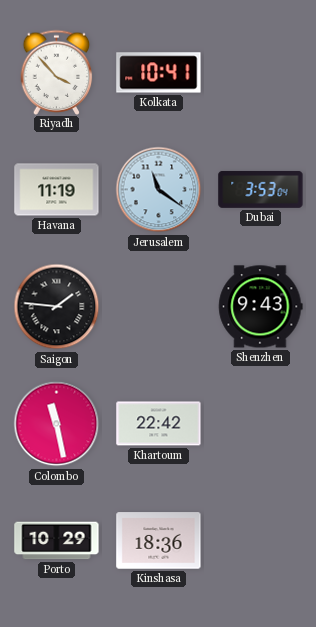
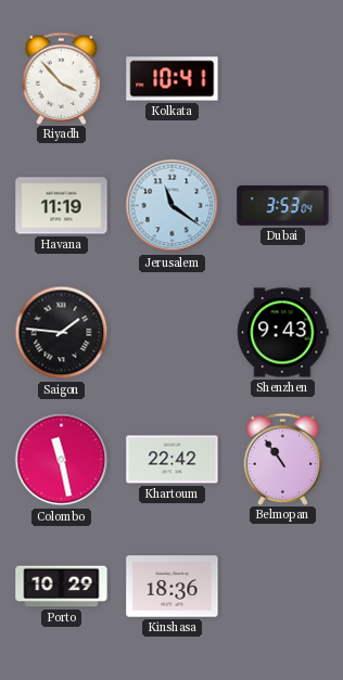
Belmopan: none -> 10:54
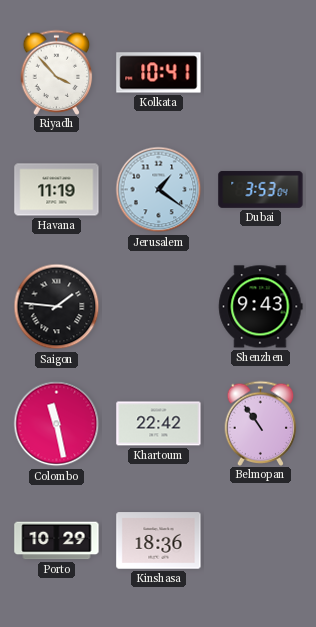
Jerusalem: 11:21 -> 1:21
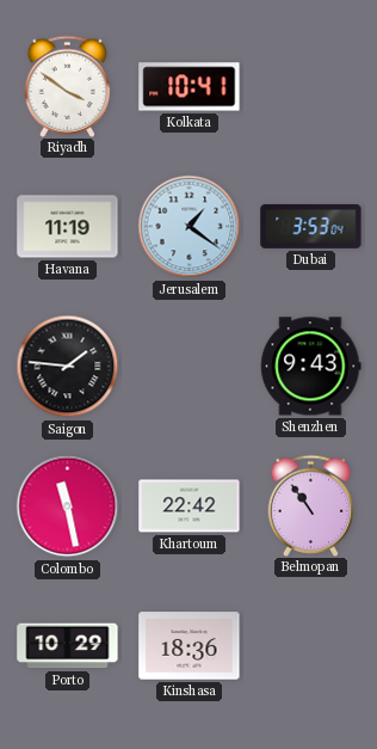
Riyadh: 3:53 -> 3:51
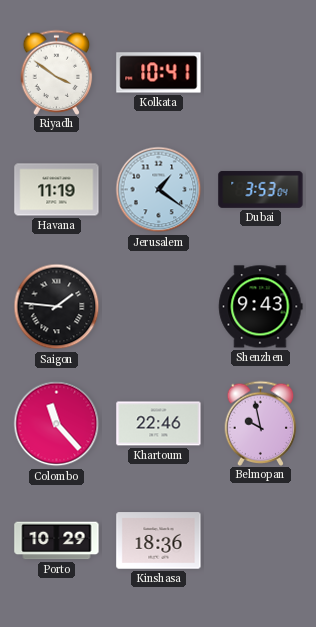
Colombo: 11:28 -> 11:23
Khartoum: 22:42 -> 22:46
Belmopan: 10:54 -> 9:58
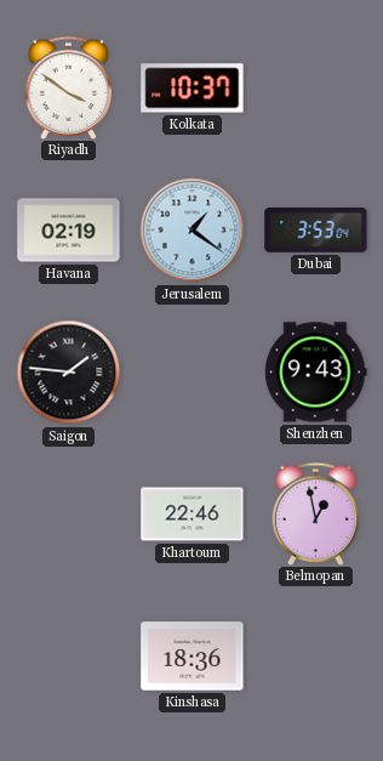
Kolkata: 10:41 -> 10:37
Havana: 11:19 -> 02:19
Colombo: 11:23 -> none
Belmopan: 9:58 -> 12:58
Porto: 10:29 -> none
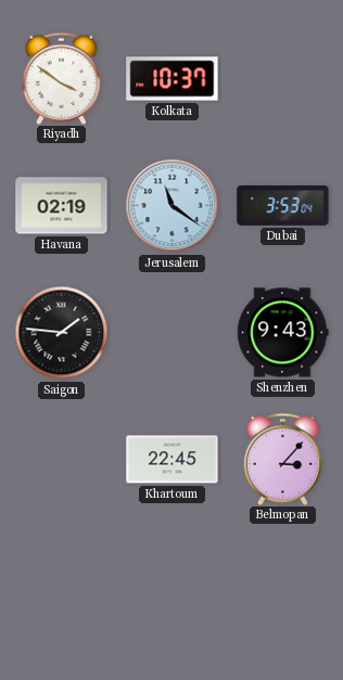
Jerusalem: 1:21 -> 11:21
Khartoum: 22:46 -> 22:45
Belmopan: 12:58 -> 3:07
Kinshasa: 18:36 -> none
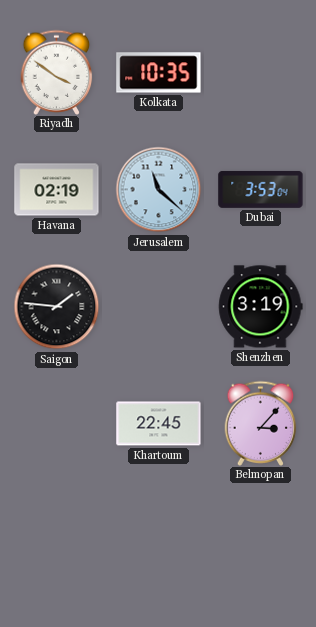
Kolkata: 10:37 -> 10:35
Jerusalem: 11:21 -> 11:22
Shenzhen: 9:43 -> 3:19
